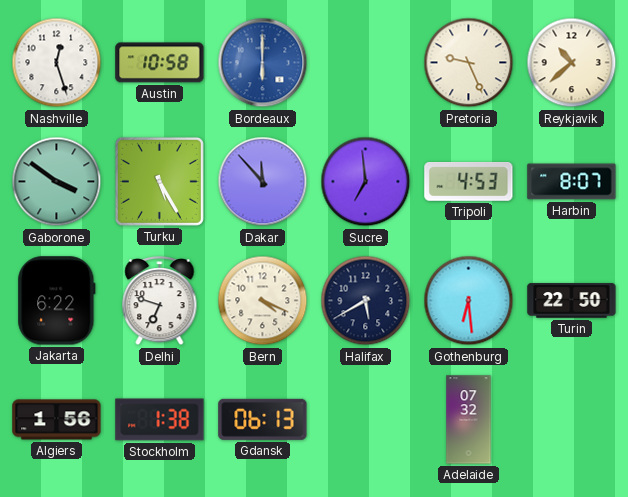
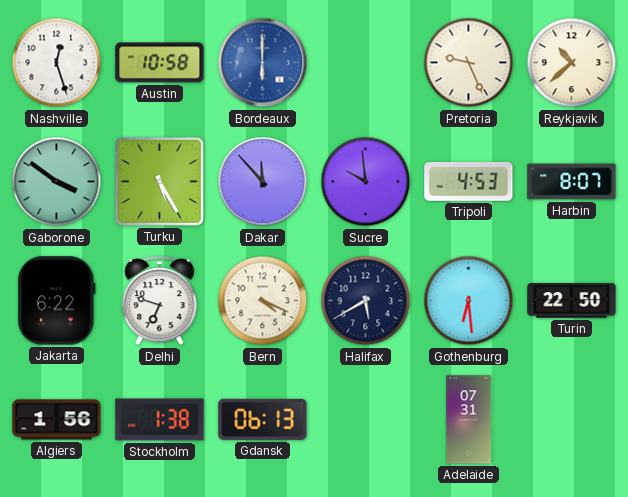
Sucre: 6:59 -> 9:59
Adelaide: 07:32 -> 07:31
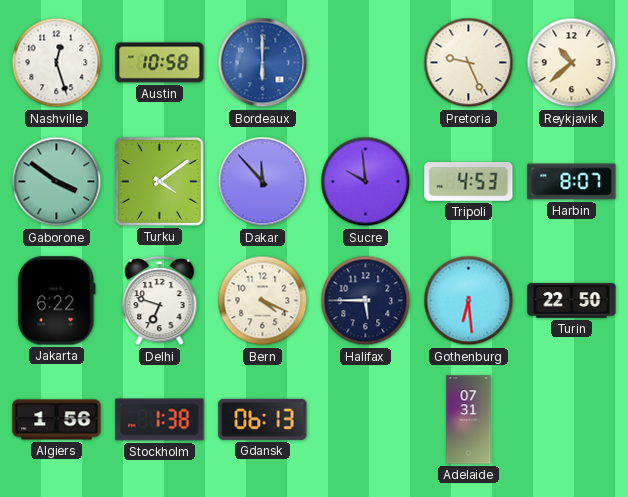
Turku: 5:25 -> 4:09
Halifax: 5:40 -> 5:45
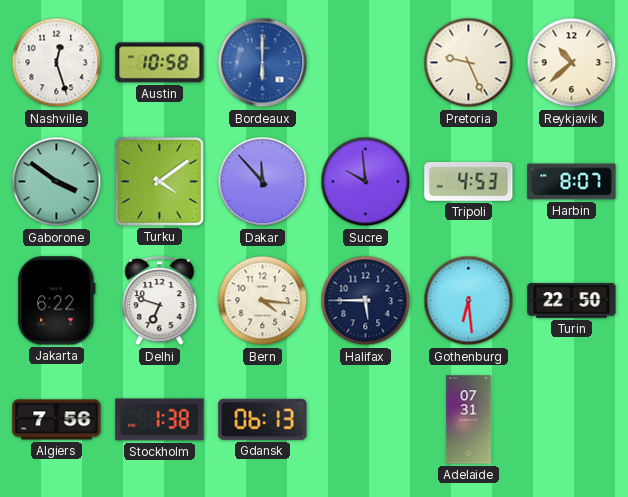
Bern: 4:19 -> 4:16
Algiers: 1:56 -> 7:56
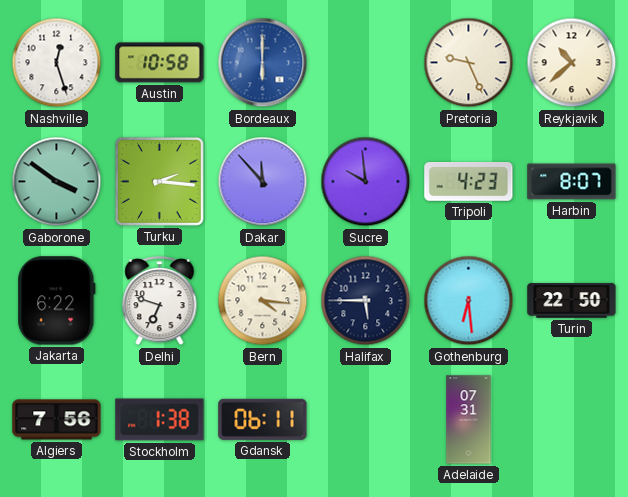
Turku: 4:09 -> 2:16
Tripoli: 4:53 -> 4:23
Gdansk: 06:13 -> 06:11
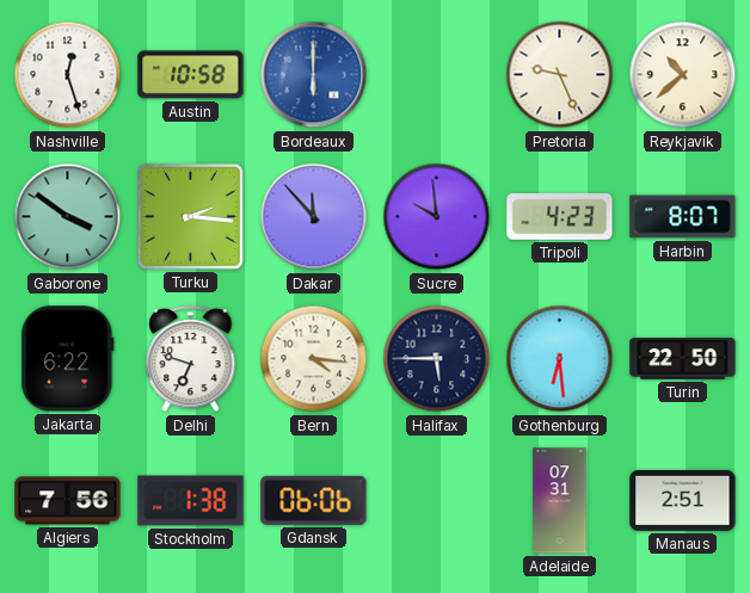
Gdansk: 06:11 -> 06:06
Manaus: none -> 2:51
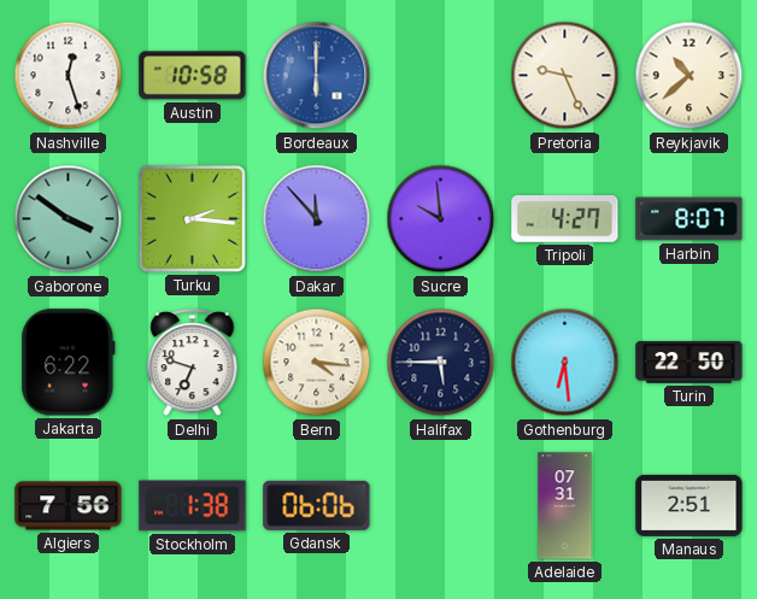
Tripoli: 4:23 -> 4:27
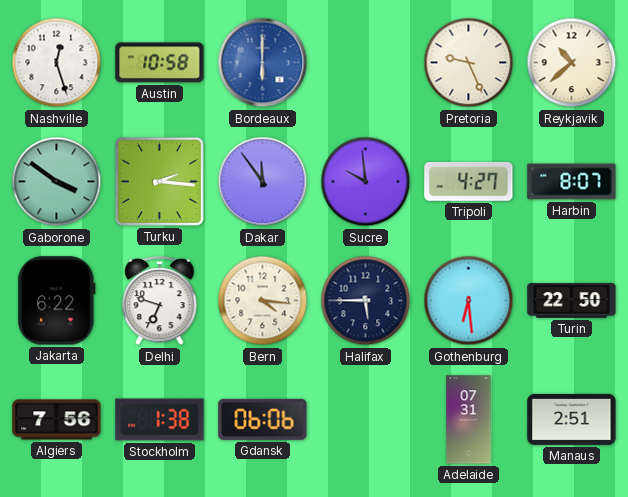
Dakar: 11:53 -> 11:54
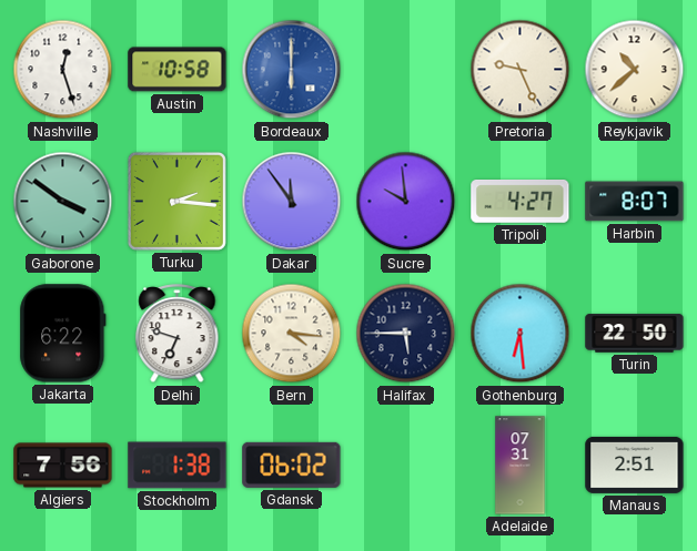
Gdansk: 06:06 -> 06:02
